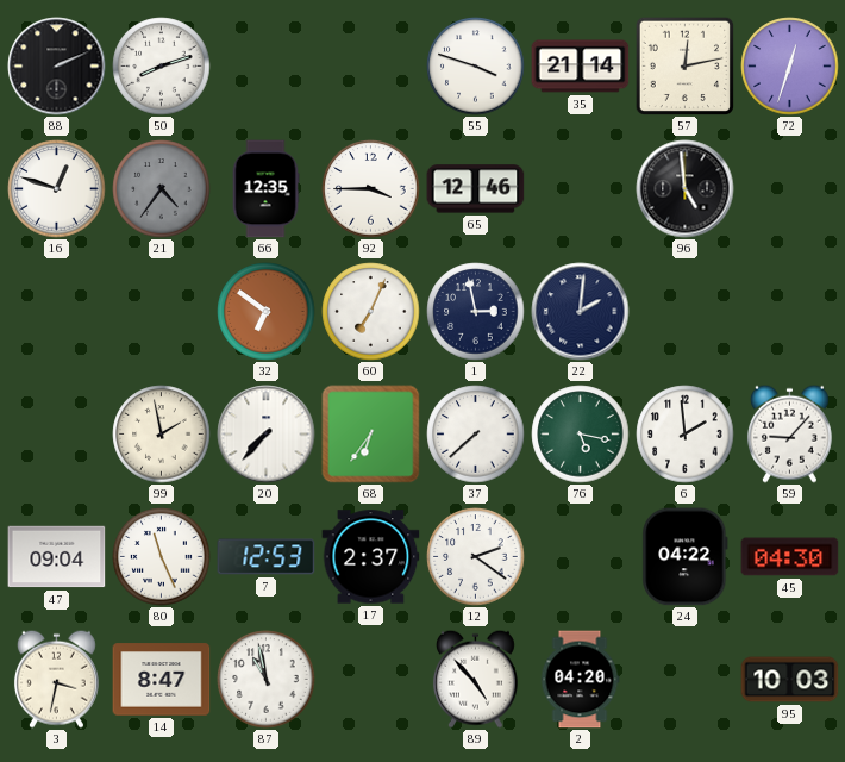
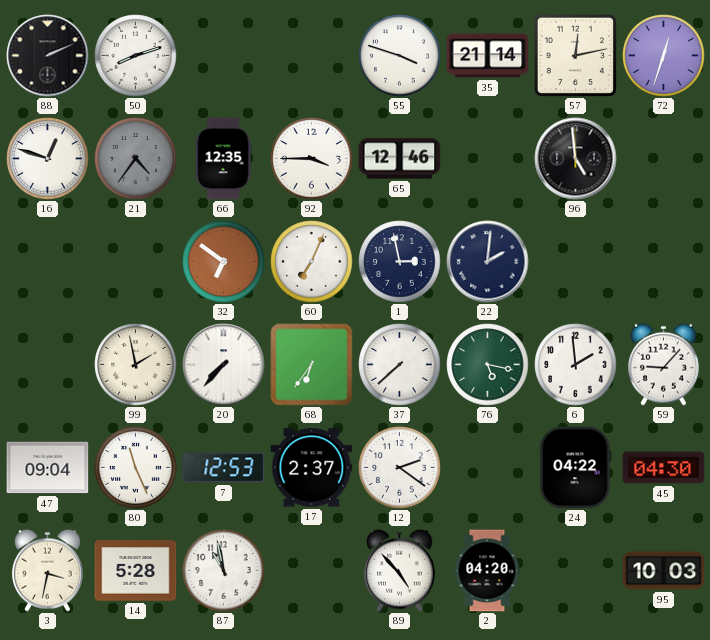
14: 8:47 -> 5:28
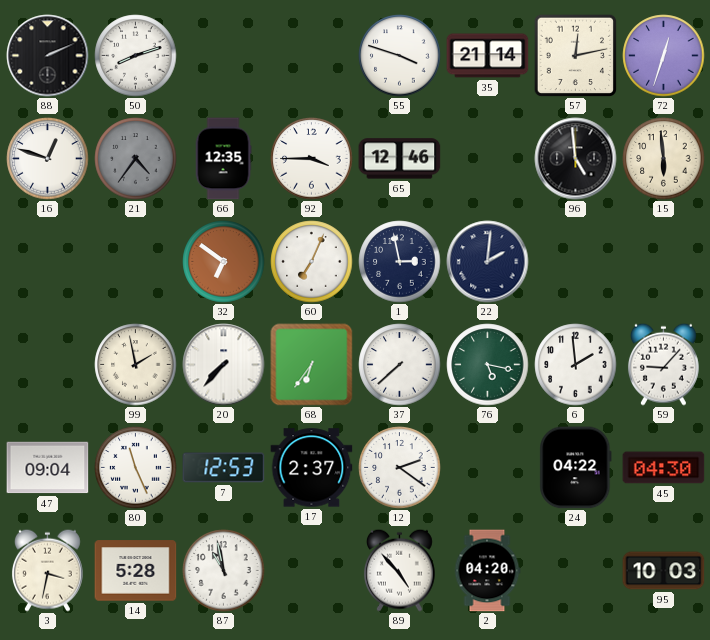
15: none -> 5:59
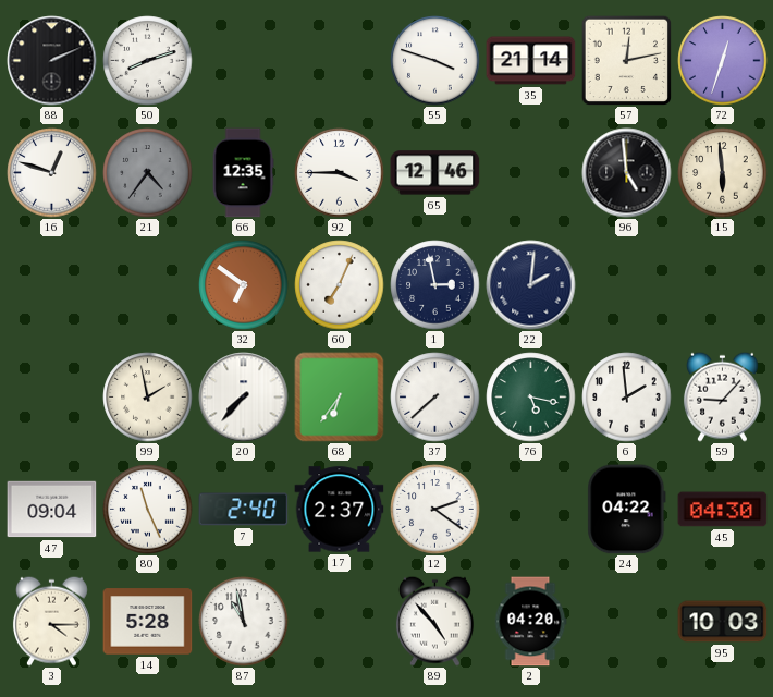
7: 12:53 -> 2:40
3: 3:32 -> 4:15
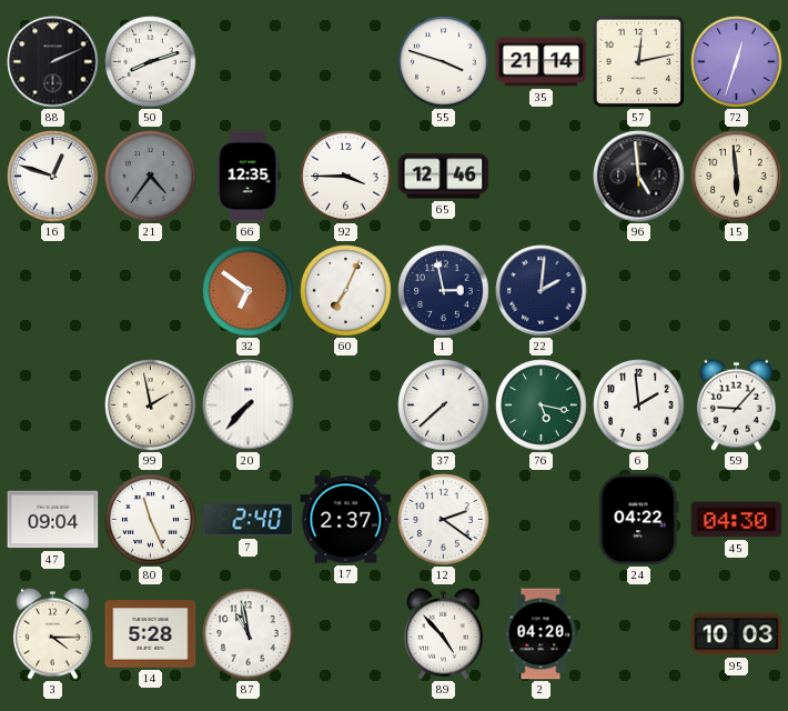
68: 6:36 -> none
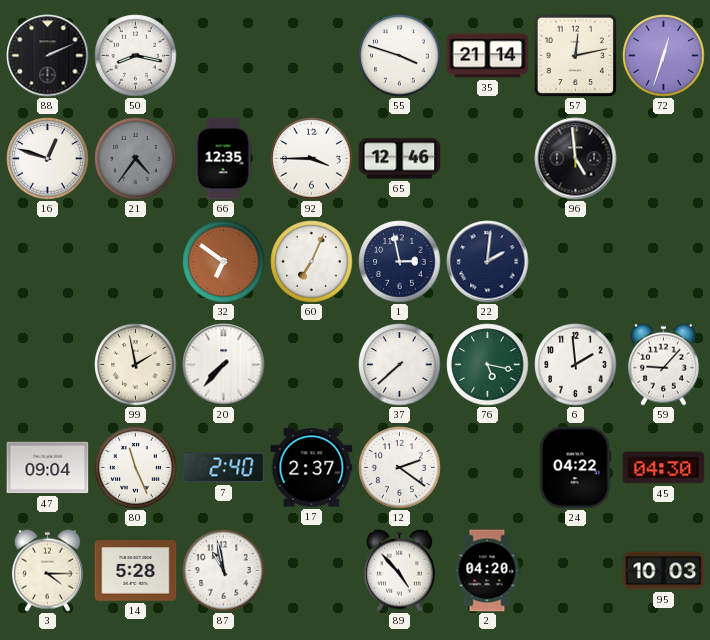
50: 8:12 -> 8:17
15: 5:59 -> none
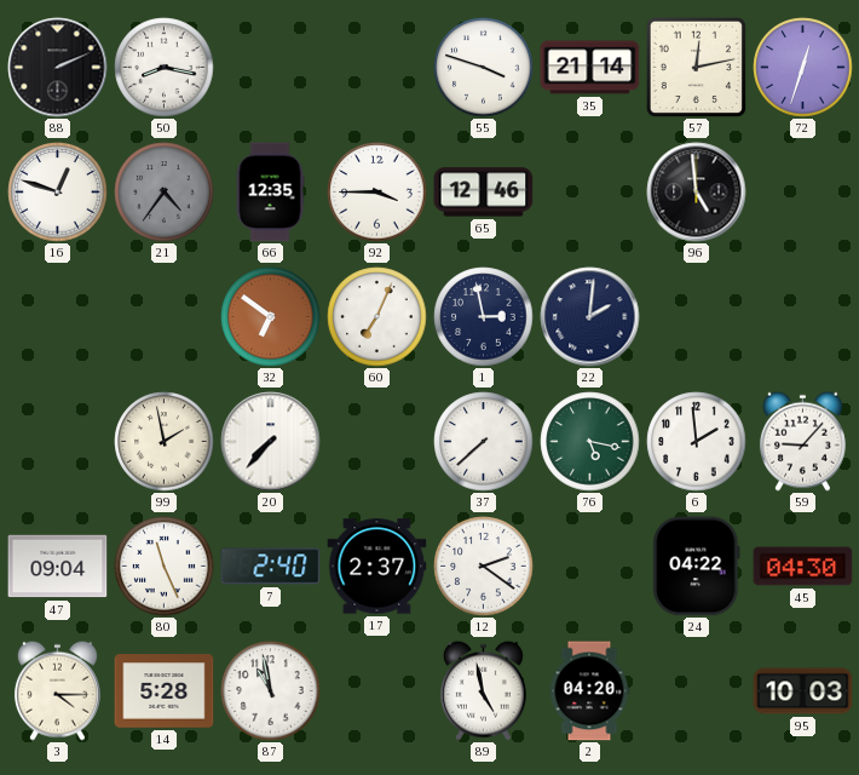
89: 4:53 -> 4:58
